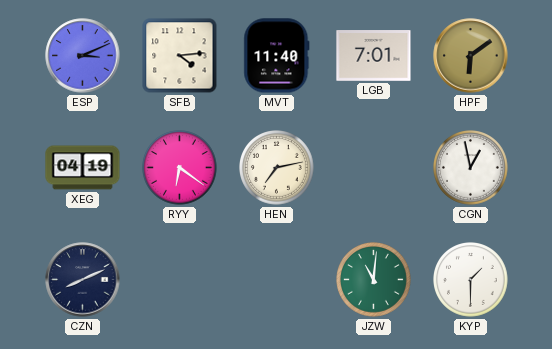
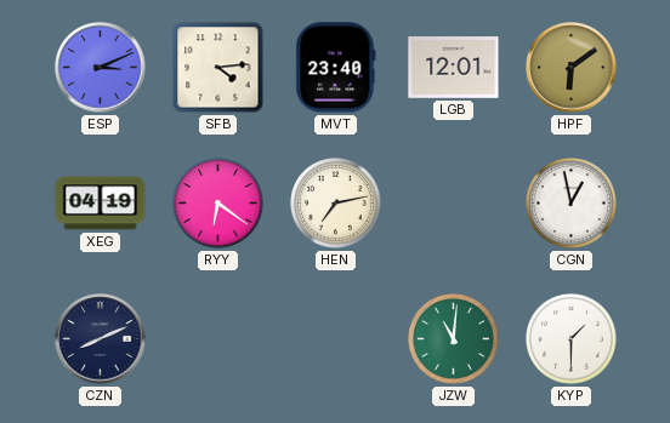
MVT: 11:40 -> 23:40
LGB: 7:01 -> 12:01
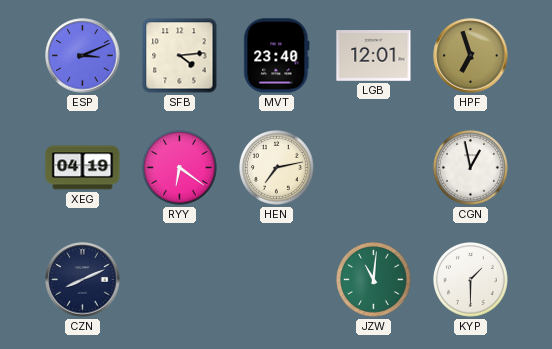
HPF: 6:09 -> 6:57
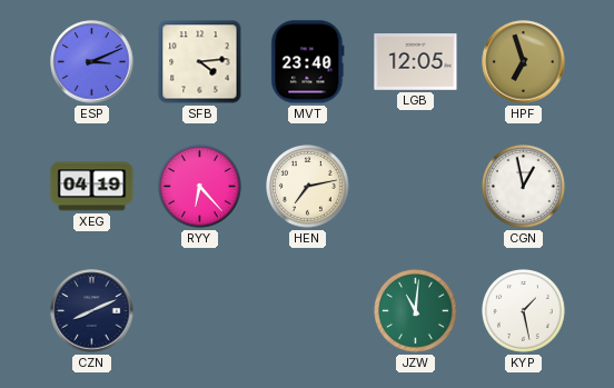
LGB: 12:01 -> 12:05
RYY: 6:21 -> 6:23
KYP: 1:30 -> 1:28
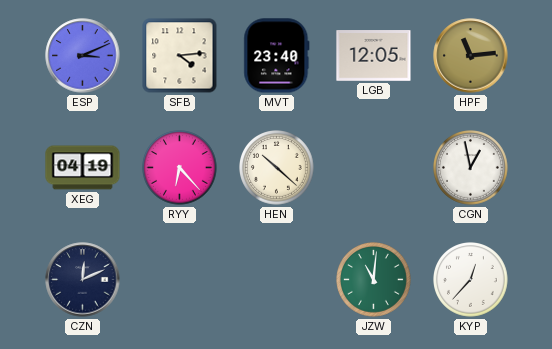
HPF: 6:57 -> 11:14
HEN: 7:13 -> 10:22
CZN: 8:11 -> 12:11
KYP: 1:28 -> 12:37
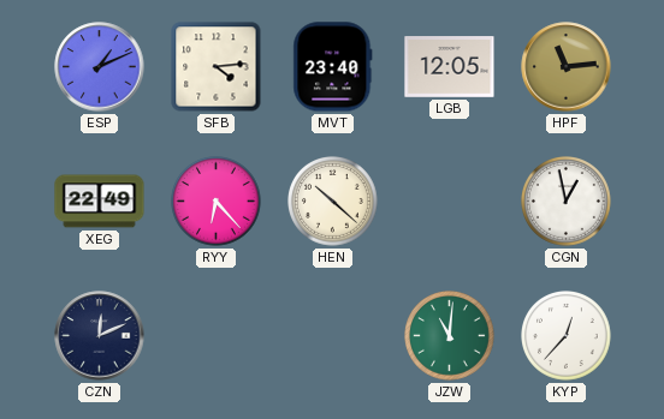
ESP: 3:11 -> 1:11
XEG: 04:19 -> 22:49
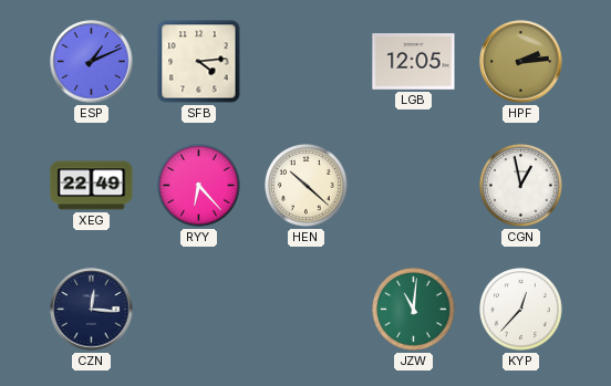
MVT: 23:40 -> none
HPF: 11:14 -> 2:14
CZN: 12:11 -> 12:16
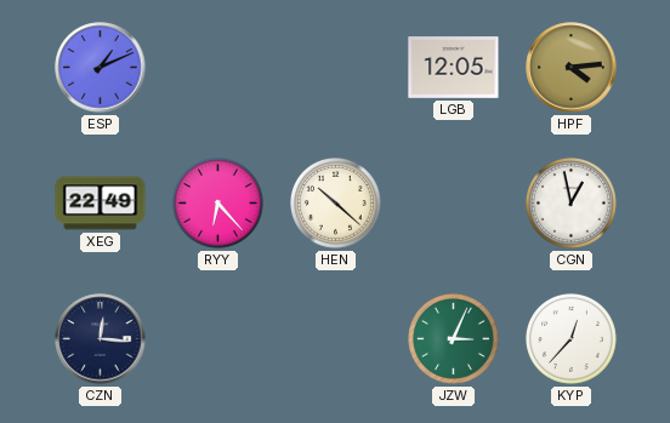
SFB: 4:14 -> none
HPF: 2:14 -> 4:14
JZW: 11:01 -> 3:04
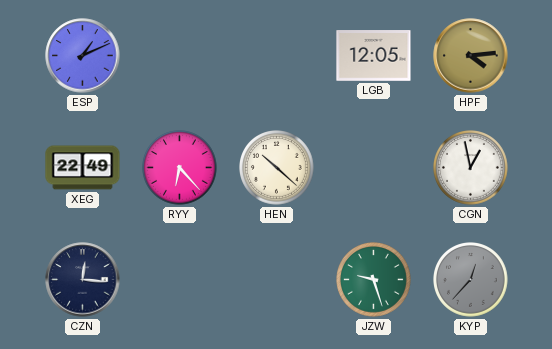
JZW: 3:04 -> 9:27
KYP dial: white -> grey
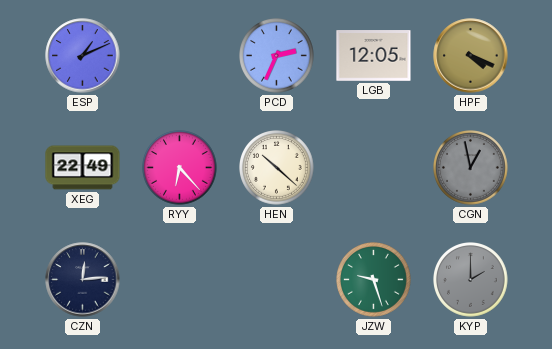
PCD: none -> 2:34
HPF: 4:14 -> 4:19
CGN dial: white -> grey
CZN: 12:16 -> 12:14
KYP: 12:37 -> 2:00
